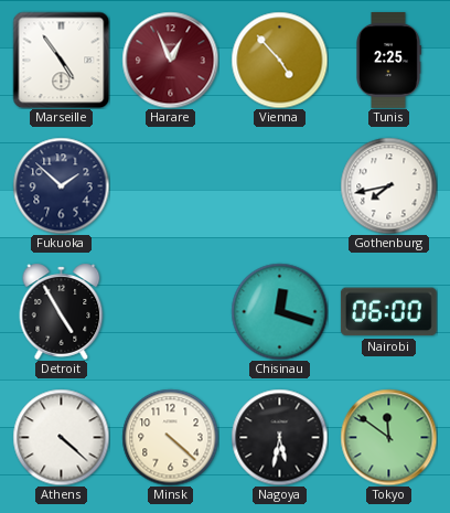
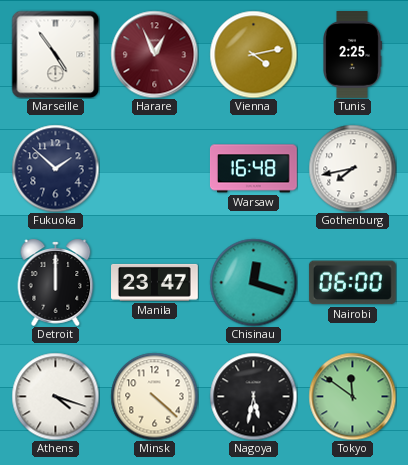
Vienna: 4:53 -> 4:13
Warsaw: none -> 16:48
Detroit: 4:55 -> 12:00
Manila: none -> 23:47
Athens: 4:22 -> 4:18
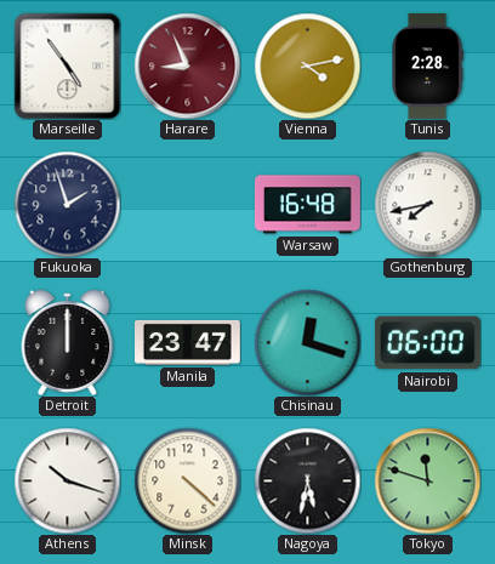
Harare: 12:56 -> 8:56
Tunis: 2:25 -> 2:28
Fukuoka: 1:52 -> 1:57
Athens: 4:18 -> 10:18
Tokyo: 11:51 -> 11:48
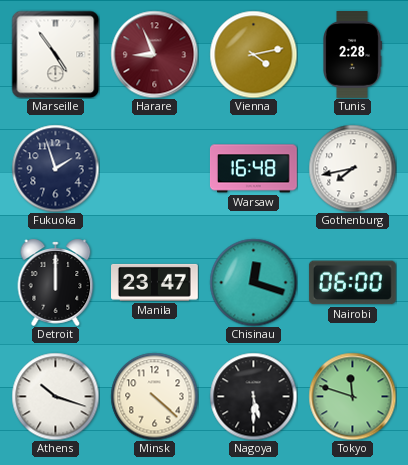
Nagoya: 5:32 -> 5:30
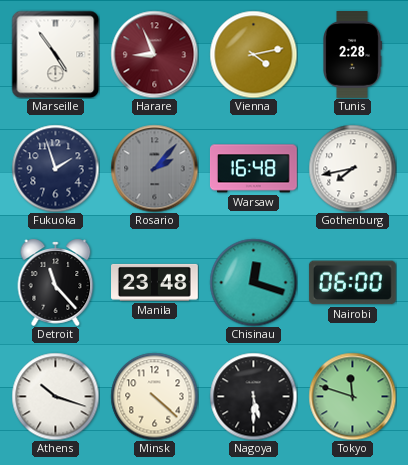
Rosario: none -> 2:07
Detroit: 12:00 -> 11:23
Manila: 23:47 -> 23:48
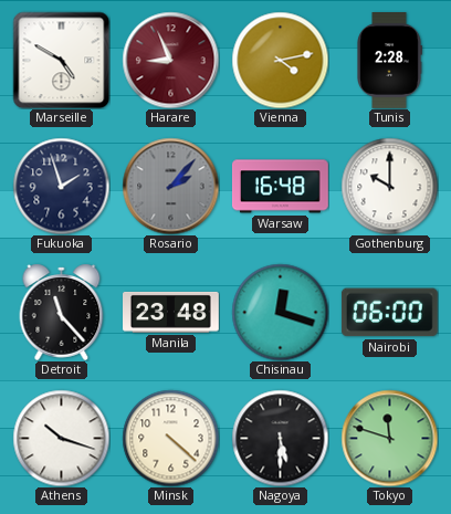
Marseille: 4:54 -> 4:50
Gothenburg: 7:43 -> 10:00
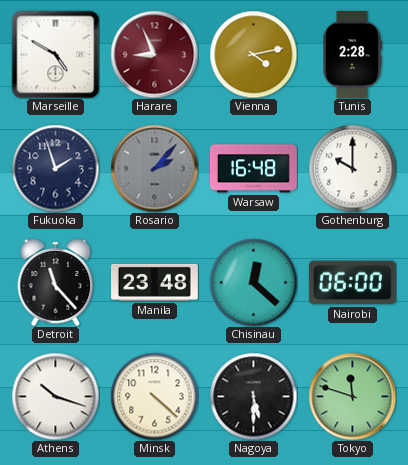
Chisinau: 12:18 -> 12:22
